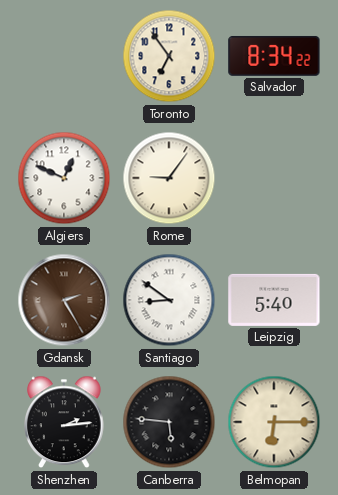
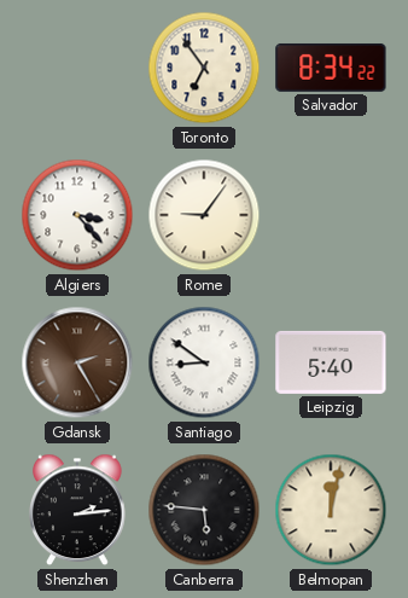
Algiers: 12:49 -> 3:23
Belmopan: 6:15 -> 12:02
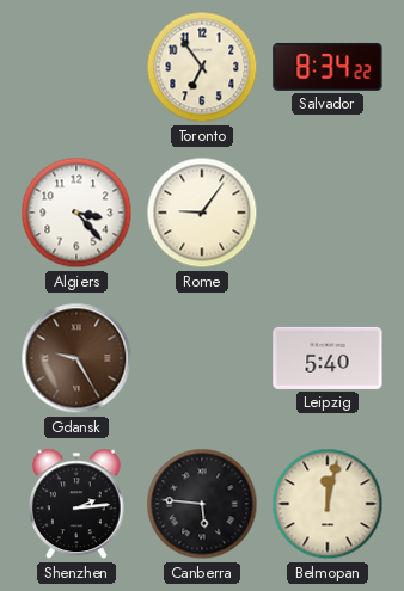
Gdansk: 2:25 -> 9:25
Santiago: 8:51 -> none
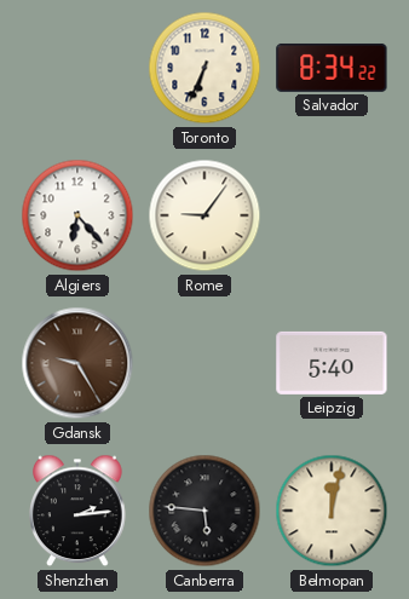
Toronto: 6:54 -> 6:34
Algiers: 3:23 -> 6:23
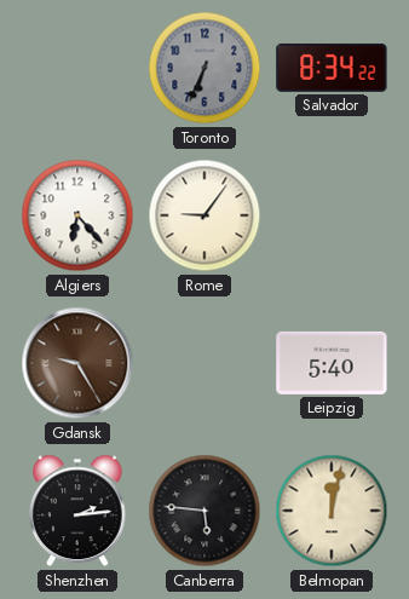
Toronto dial: cream -> grey
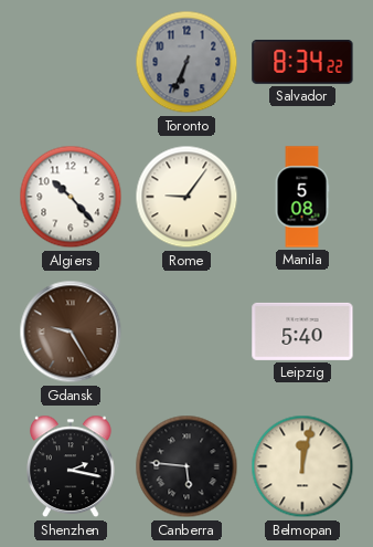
Algiers: 6:23 -> 10:23
Manila: none -> 5:08
Shenzhen: 2:14 -> 2:17
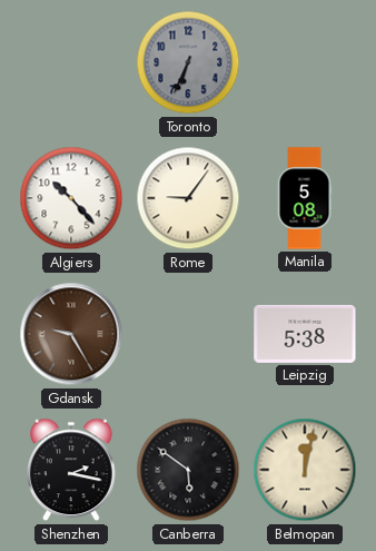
Salvador: 8:34 -> none
Leipzig: 5:40 -> 5:38
Canberra: 5:46 -> 5:51
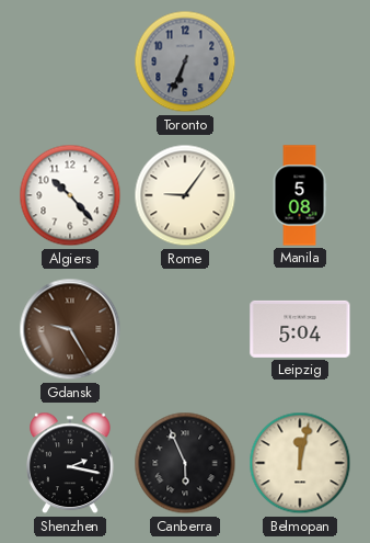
Leipzig: 5:38 -> 5:04
Canberra: 5:51 -> 5:56
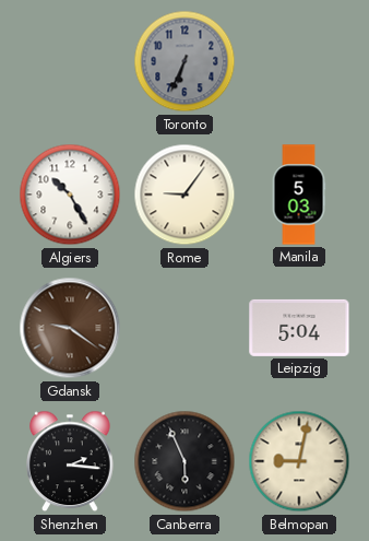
Algiers: 10:23 -> 10:25
Manila: 5:08 -> 5:03
Gdansk: 9:25 -> 9:21
Shenzhen: 2:17 -> 2:16
Belmopan: 12:02 -> 9:02
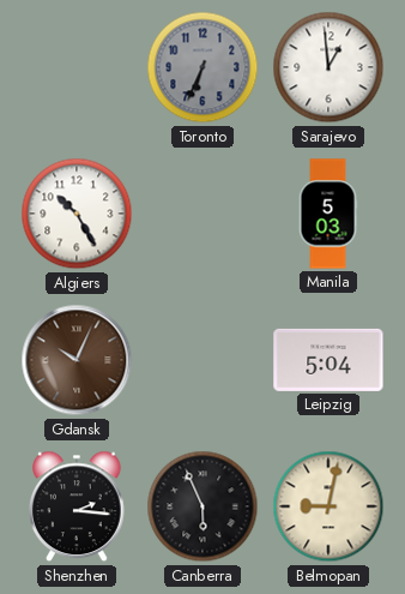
Sarajevo: none -> 12:59
Rome: 9:06 -> none
Gdansk: 9:21 -> 10:04
